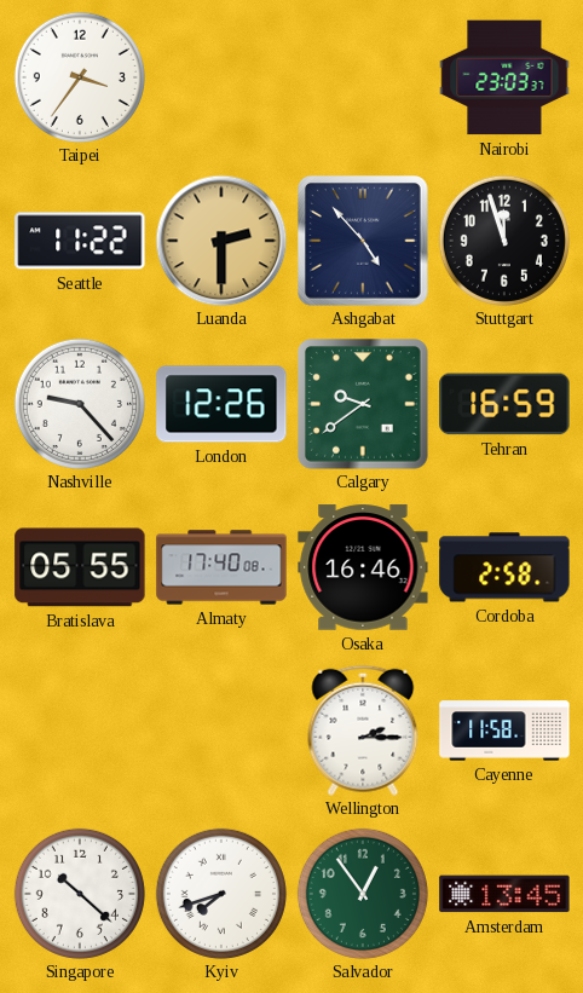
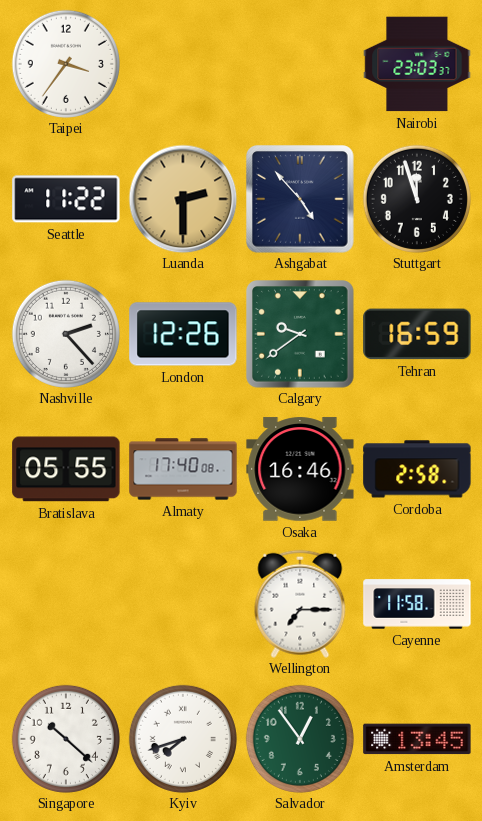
Nashville: 9:23 -> 2:23
Wellington: 2:15 -> 7:15
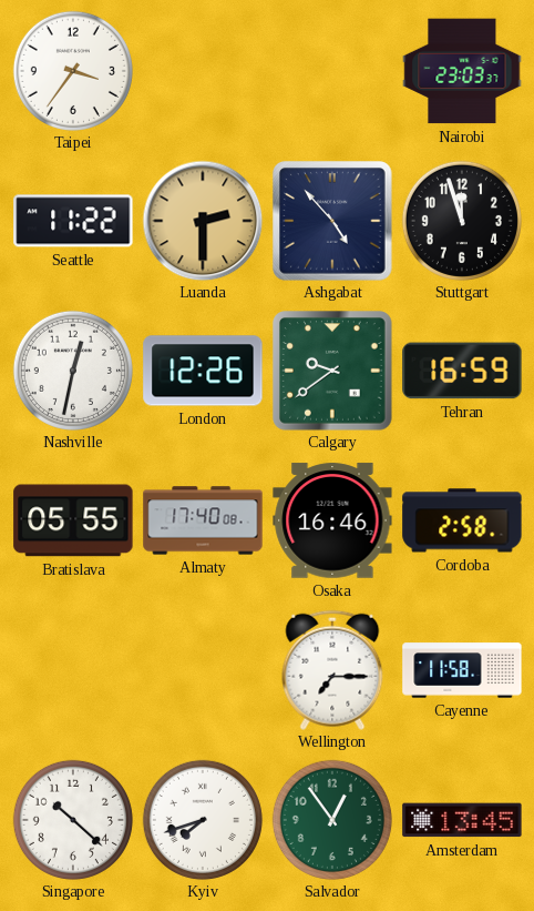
Nashville: 2:23 -> 12:32
